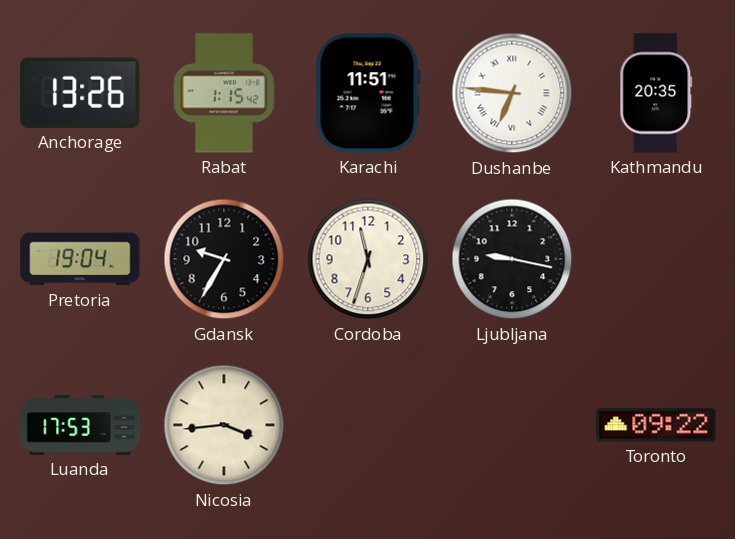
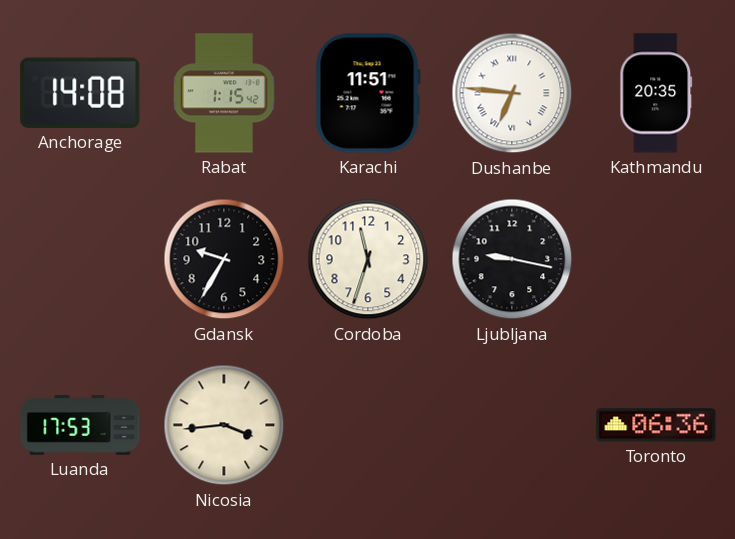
Anchorage: 13:26 -> 14:08
Pretoria: 19:04 -> none
Toronto: 09:22 -> 06:36
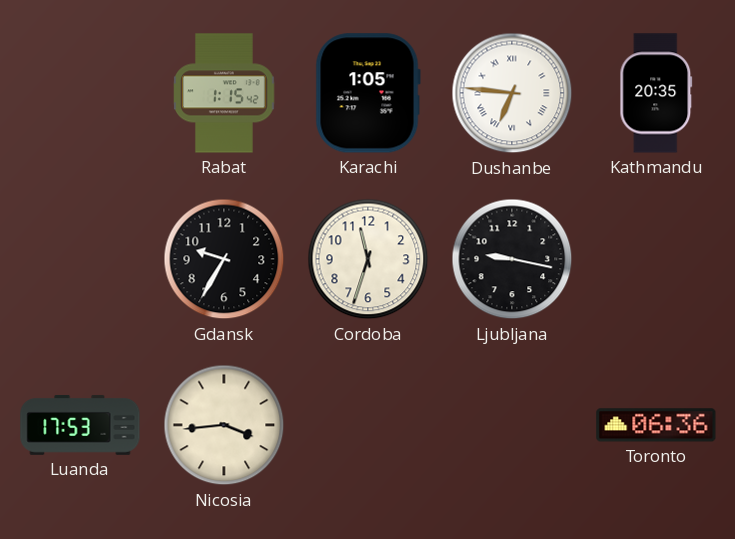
Anchorage: 14:08 -> none
Karachi: 11:51 -> 1:05
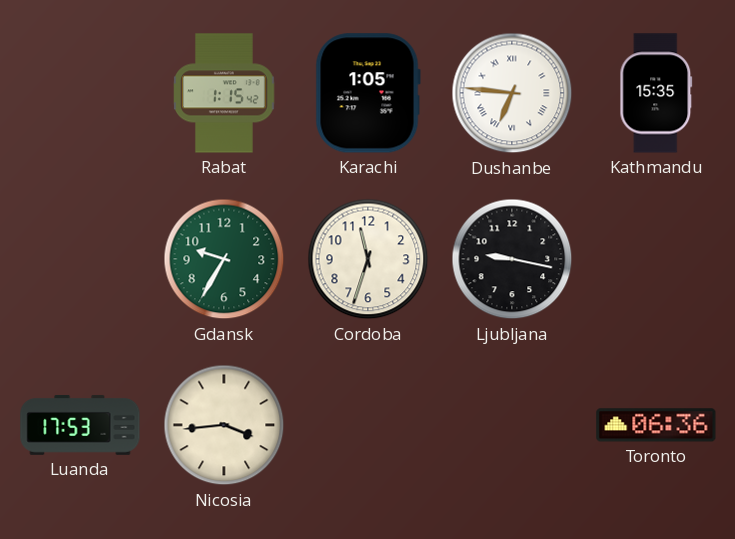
Kathmandu: 20:35 -> 15:35
Gdansk dial: black -> green
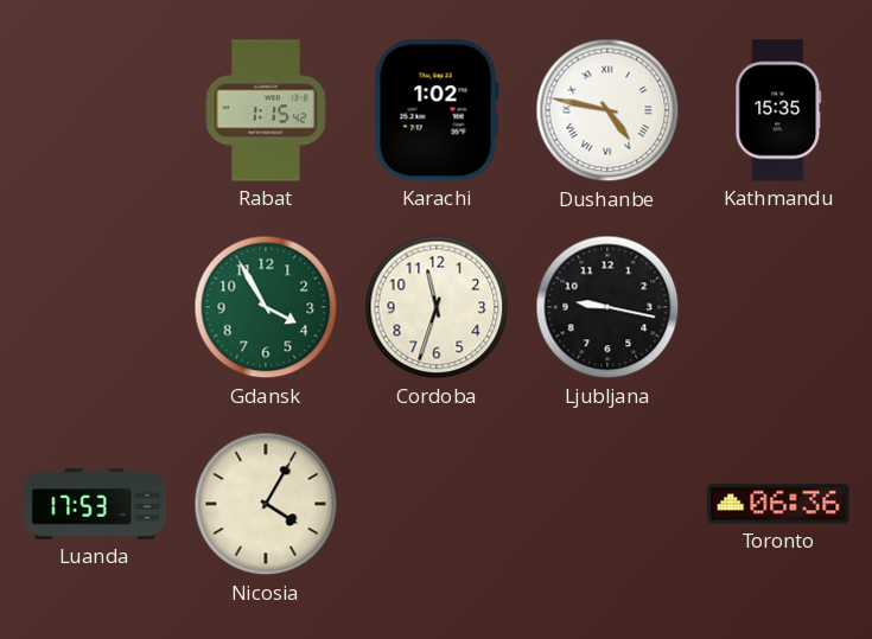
Karachi: 1:05 -> 1:02
Dushanbe: 6:46 -> 4:47
Gdansk: 9:35 -> 3:55
Nicosia: 3:44 -> 4:05
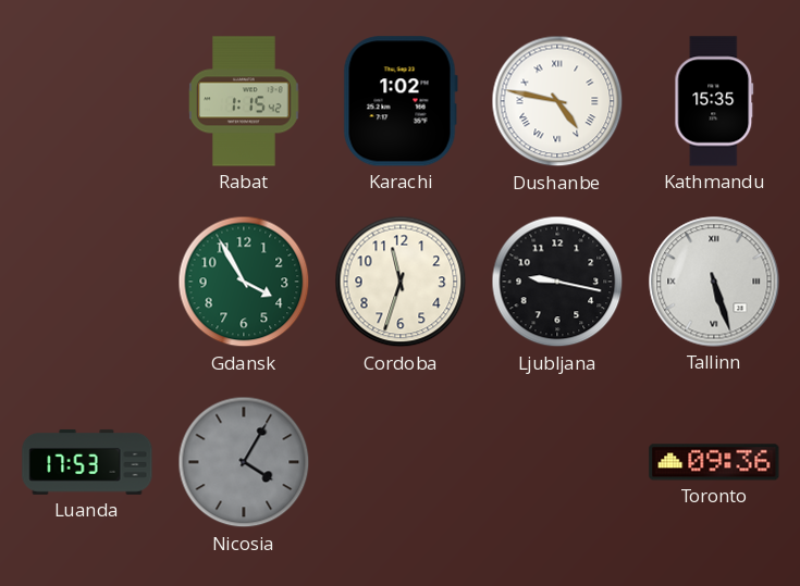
Tallinn: none -> 5:27
Nicosia dial: cream -> grey
Toronto: 06:36 -> 09:36
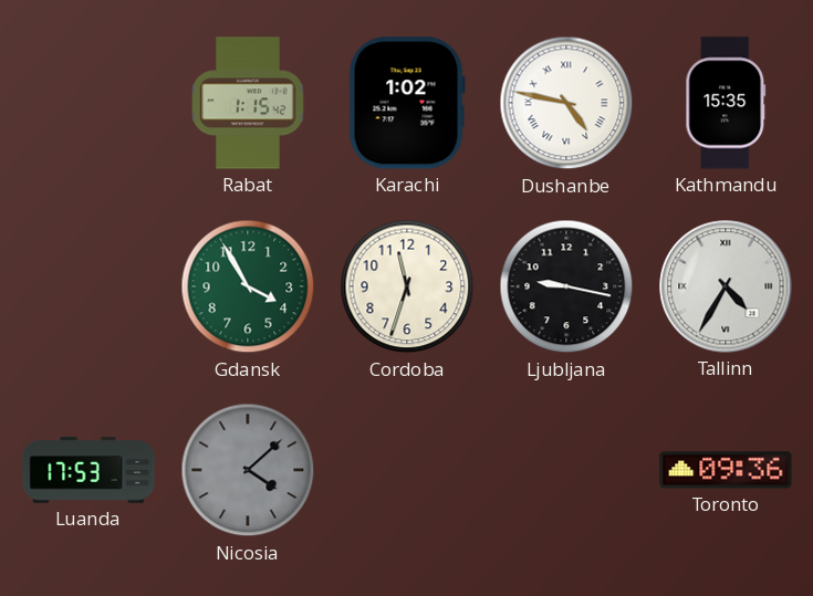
Tallinn: 5:27 -> 4:35
Nicosia: 4:05 -> 4:08
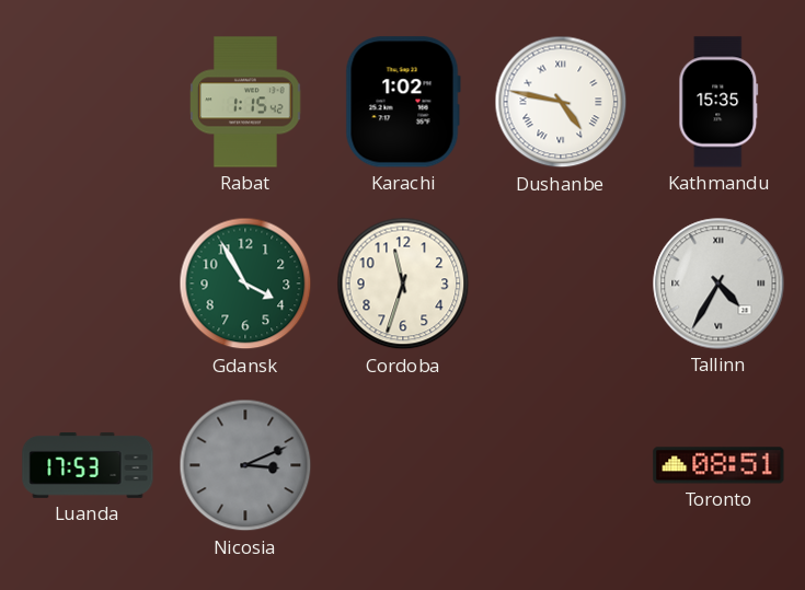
Ljubljana: 9:17 -> none
Nicosia: 4:08 -> 3:11
Toronto: 09:36 -> 08:51
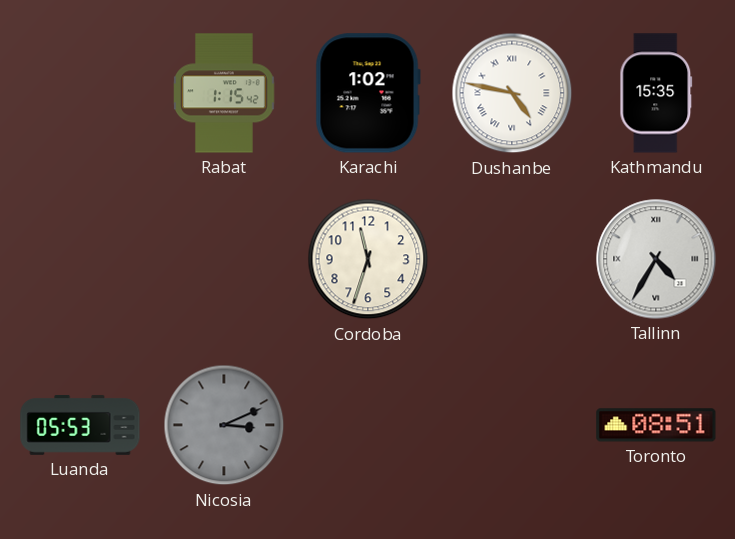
Gdansk: 3:55 -> none
Luanda: 17:53 -> 05:53
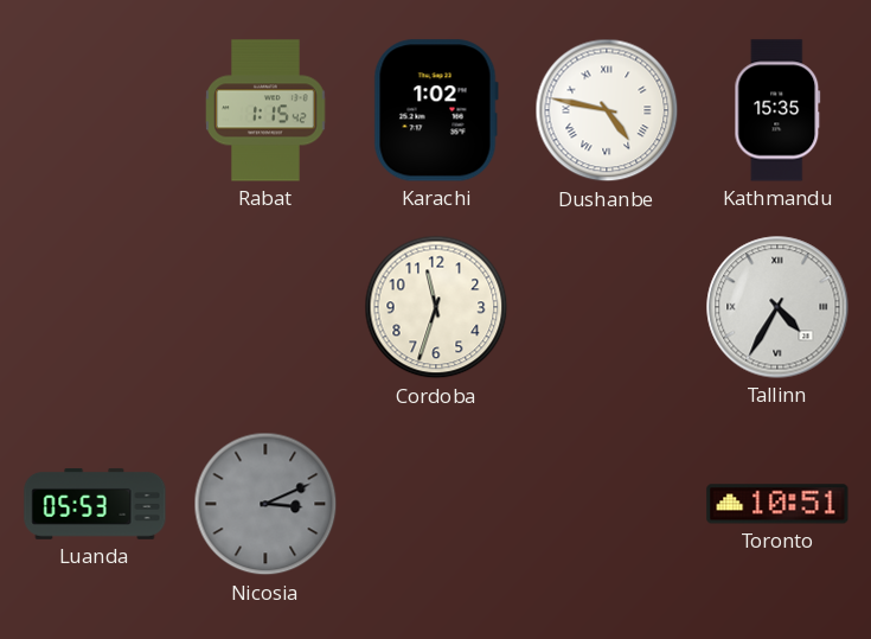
Toronto: 08:51 -> 10:51
